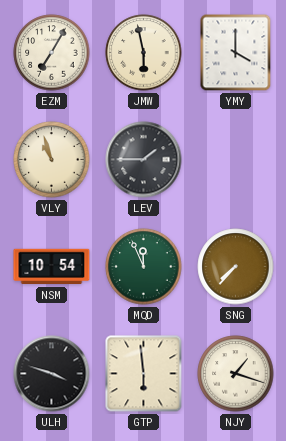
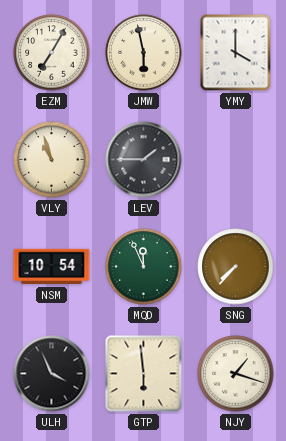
ULH: 3:48 -> 3:56
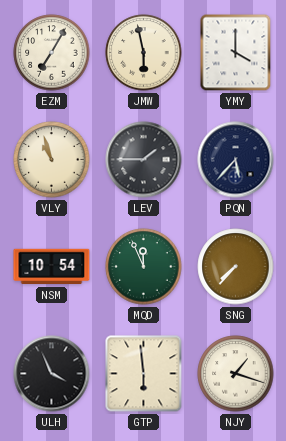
PQN: none -> 5:37
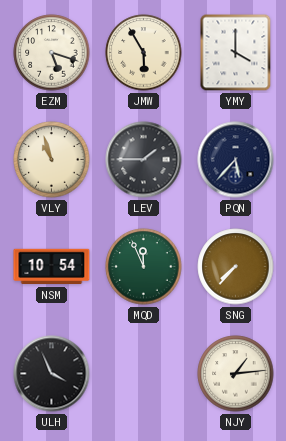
EZM: 7:05 -> 5:18
JMW: 5:58 -> 5:55
GTP: 5:59 -> none
NJY: 1:18 -> 1:14
